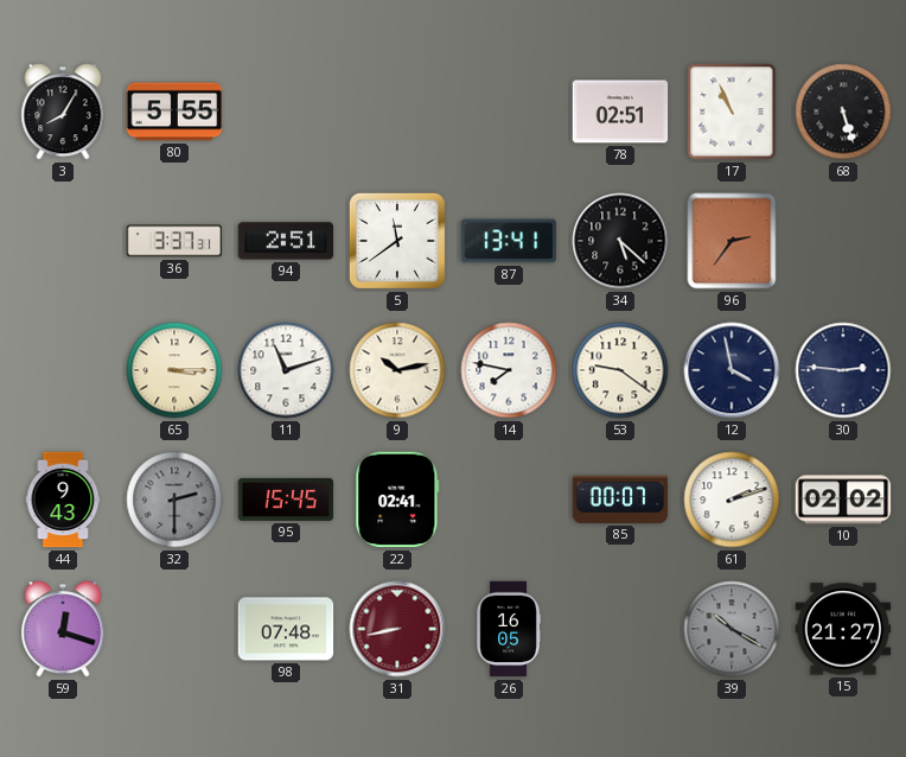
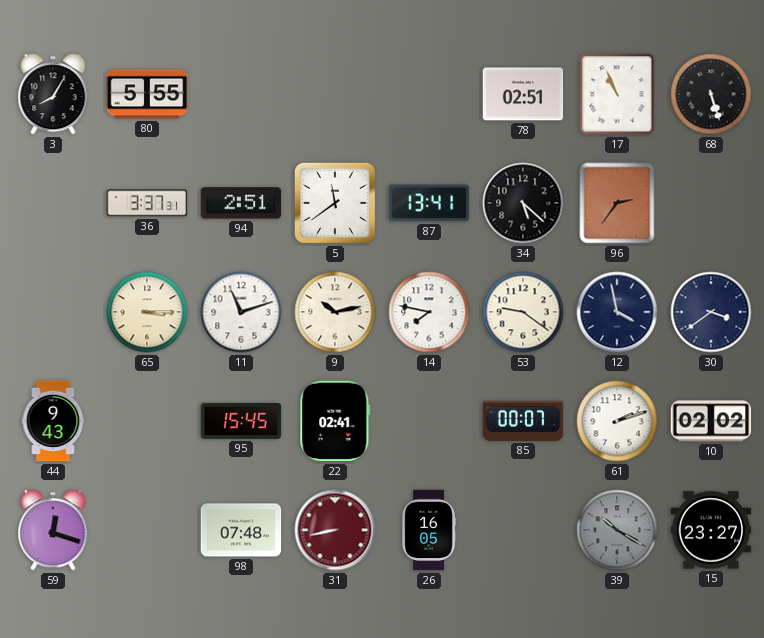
30: 2:46 -> 3:39
32: 2:30 -> none
15: 21:27 -> 23:27
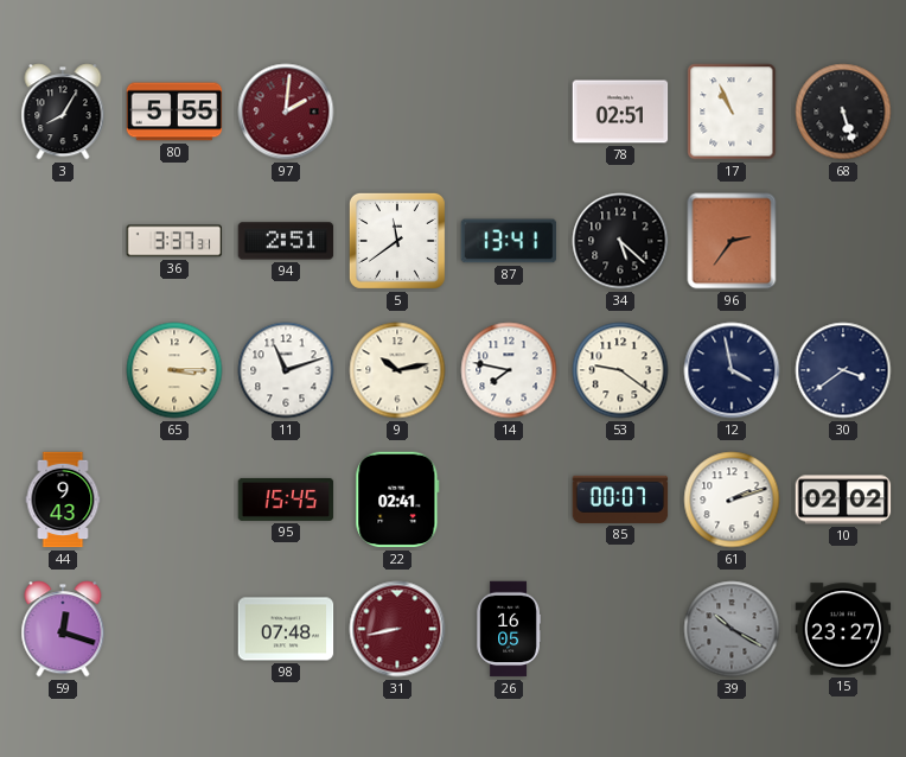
97: none -> 2:01
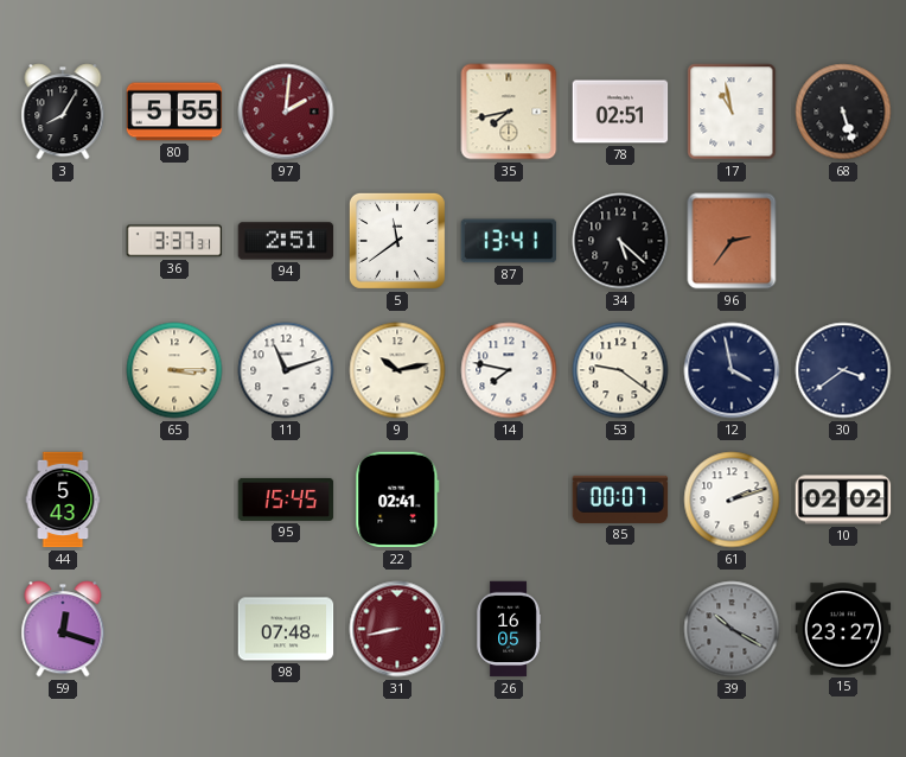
35: none -> 7:43
17: 10:56 -> 10:58
44: 9:43 -> 5:43
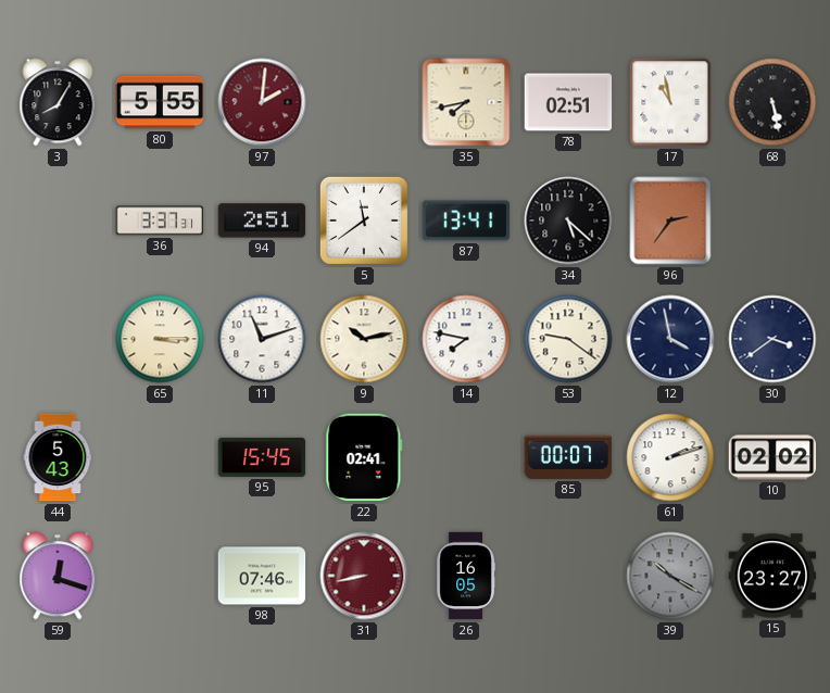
68: 5:27 -> 5:28
98: 07:48 -> 07:46
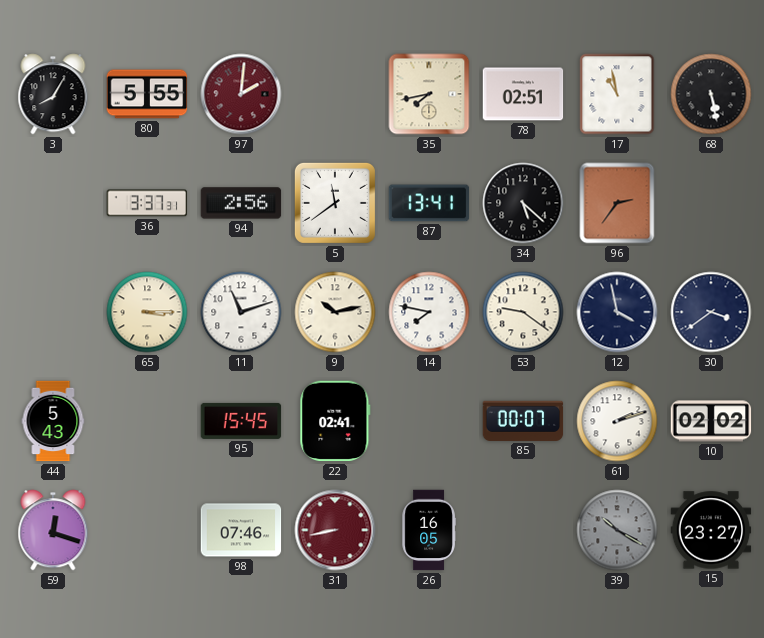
94: 2:51 -> 2:56
